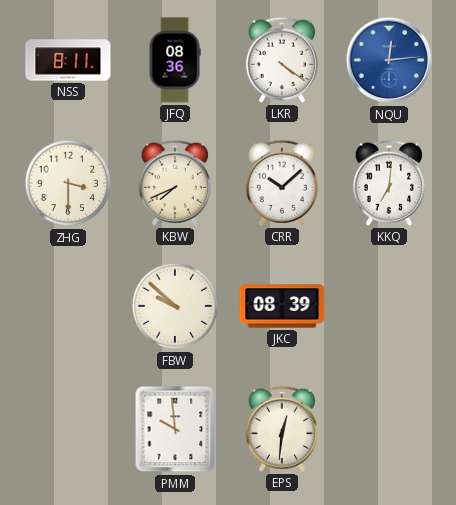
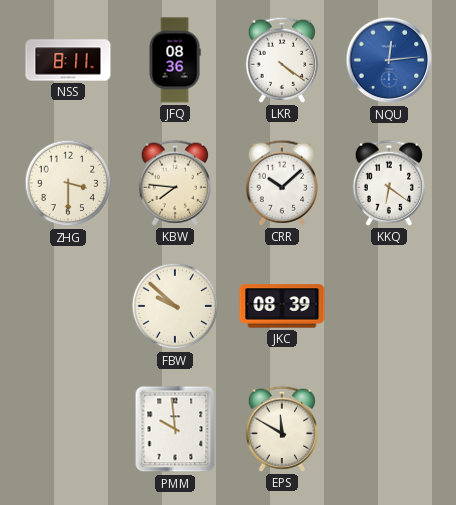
KBW: 7:41 -> 7:46
KKQ: 7:01 -> 6:21
EPS: 12:31 -> 11:50
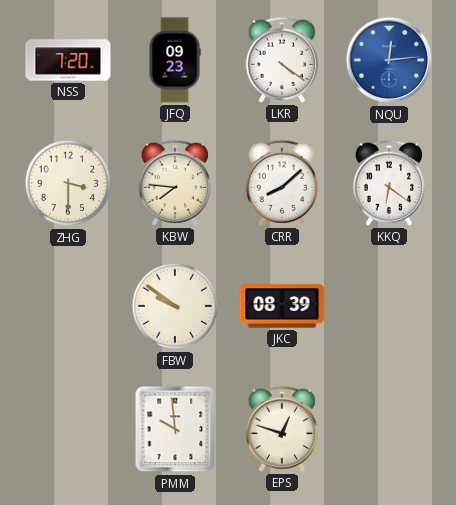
NSS: 8:11 -> 7:20
JFQ: 08:36 -> 09:23
CRR: 10:08 -> 8:08
FBW: 9:52 -> 9:51
EPS: 11:50 -> 12:48
